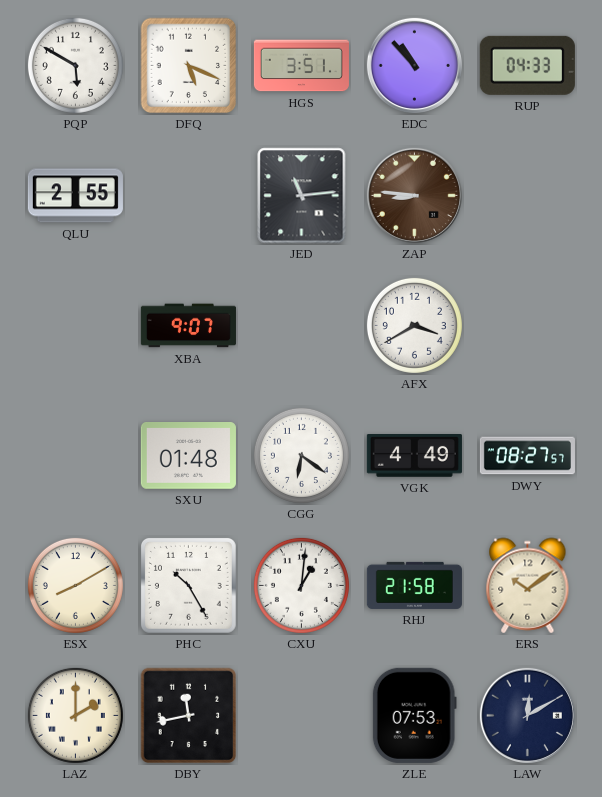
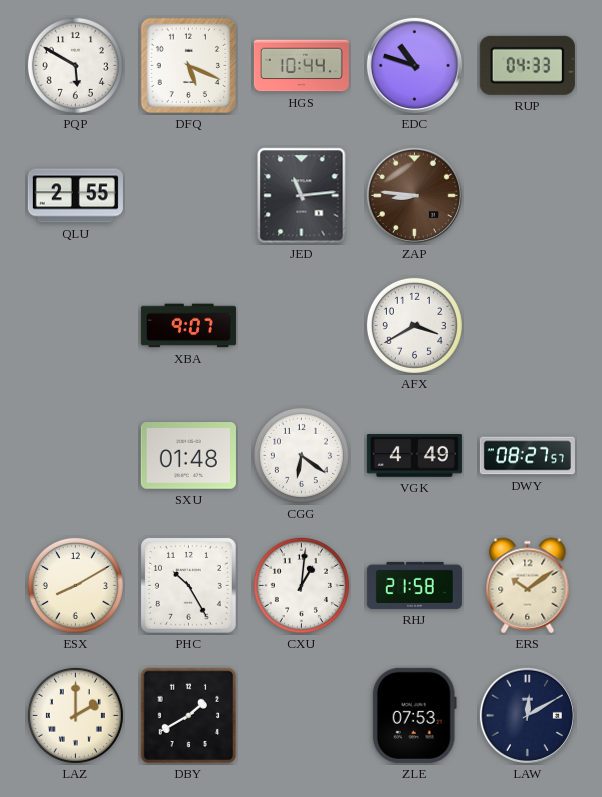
HGS: 3:51 -> 10:44
EDC: 10:53 -> 10:48
DBY: 11:43 -> 1:40
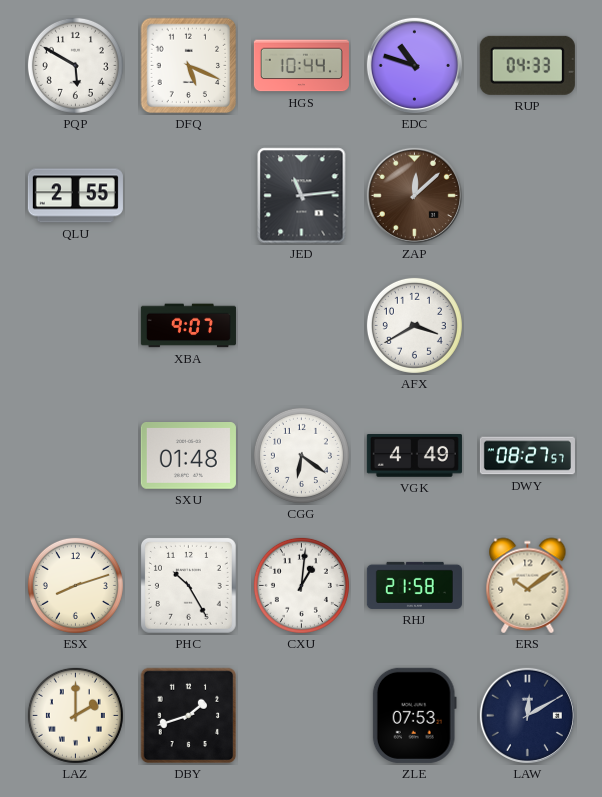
ZAP: 8:46 -> 12:08
ESX: 8:10 -> 8:12
DBY: 1:40 -> 1:42
